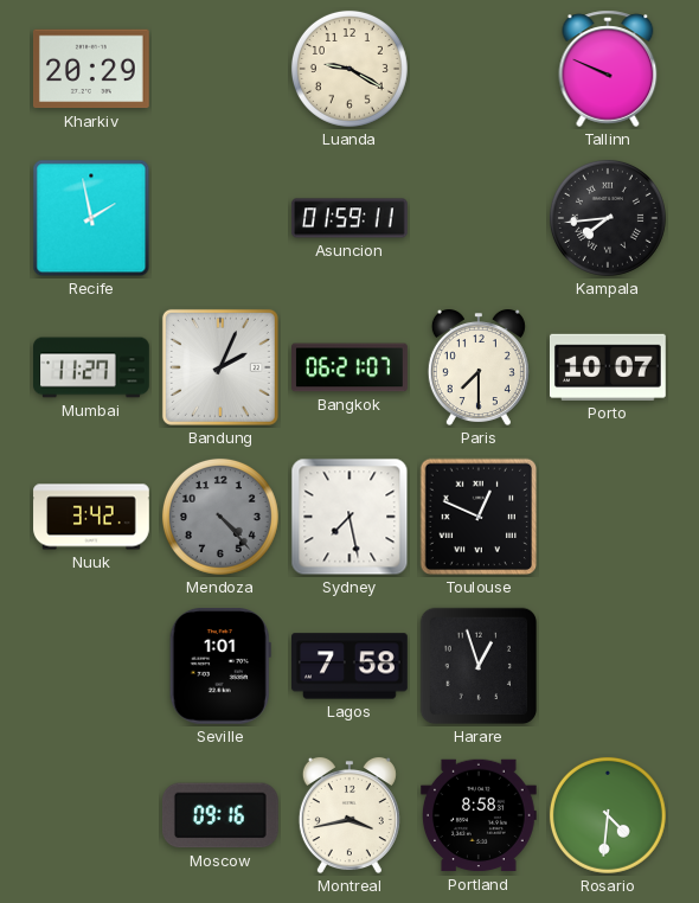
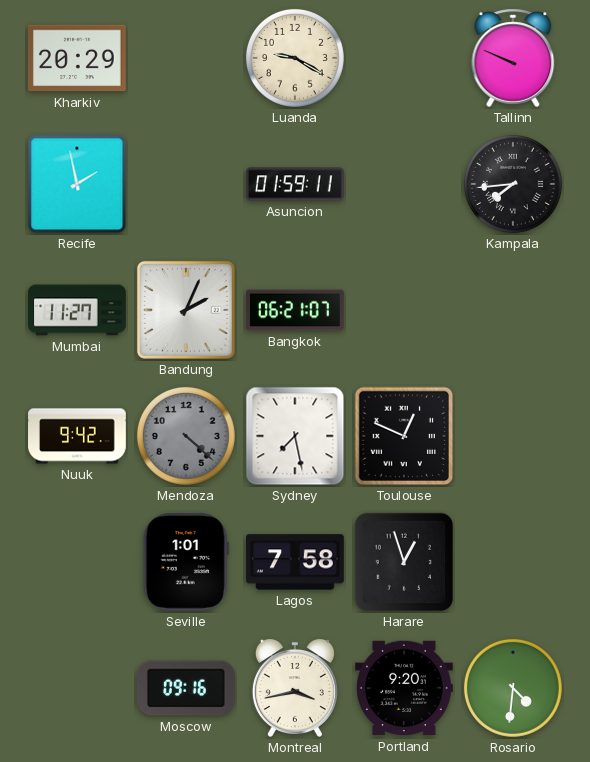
Paris: 7:30 -> none
Porto: 10:07 -> none
Nuuk: 3:42 -> 9:42
Mendoza: 4:23 -> 4:22
Portland: 8:58 -> 9:20
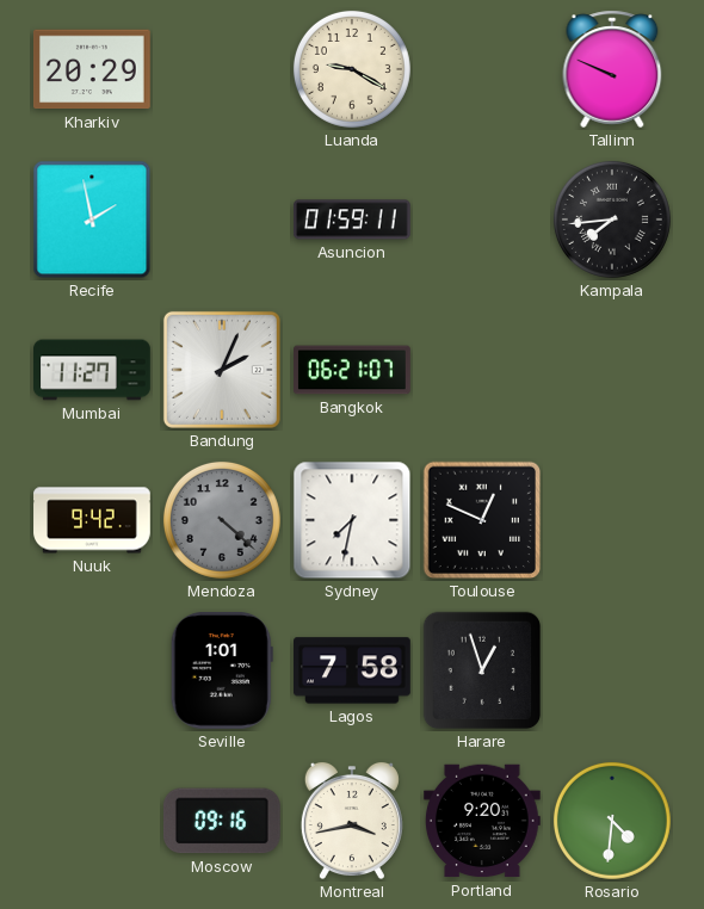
Sydney: 7:28 -> 7:32
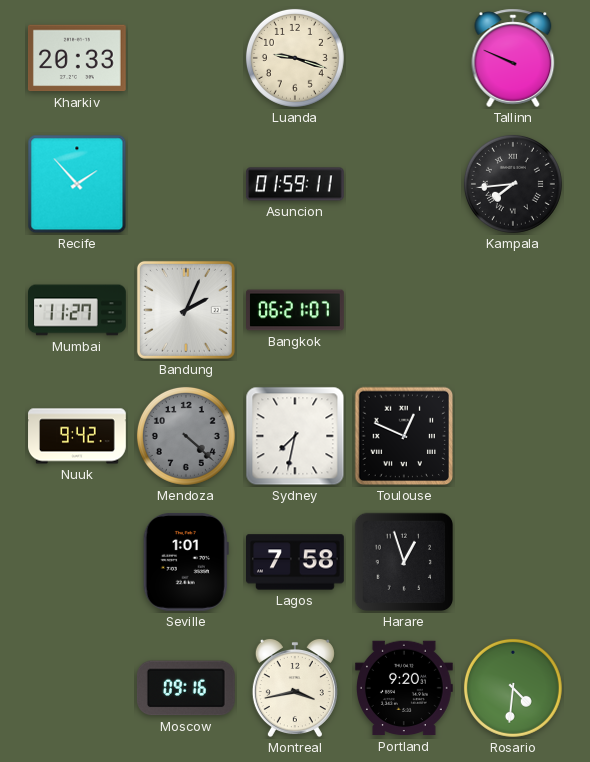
Kharkiv: 20:29 -> 20:33
Luanda: 9:20 -> 9:18
Recife: 1:58 -> 1:53
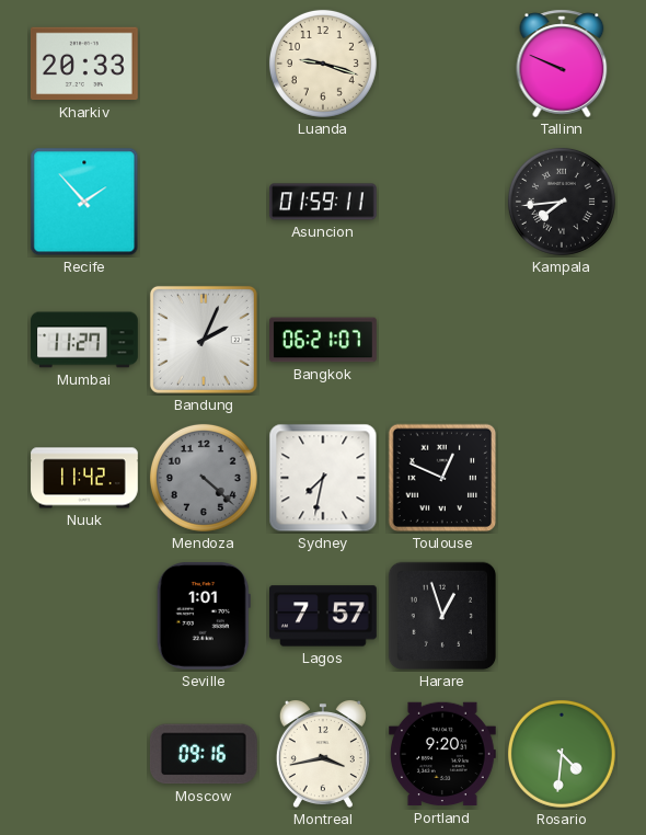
Nuuk: 9:42 -> 11:42
Lagos: 7:58 -> 7:57
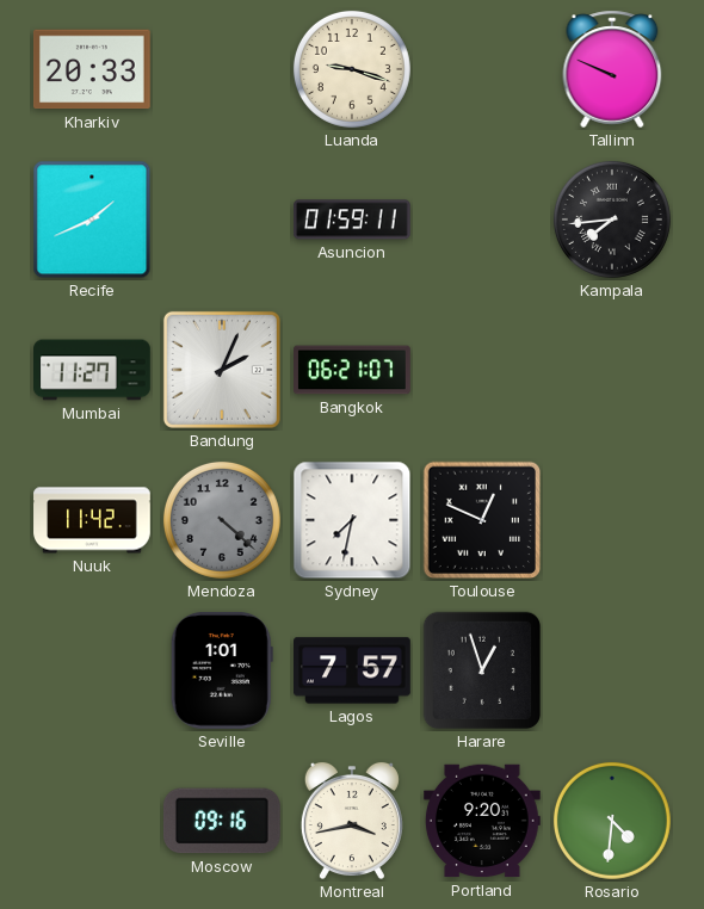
Recife: 1:53 -> 1:41
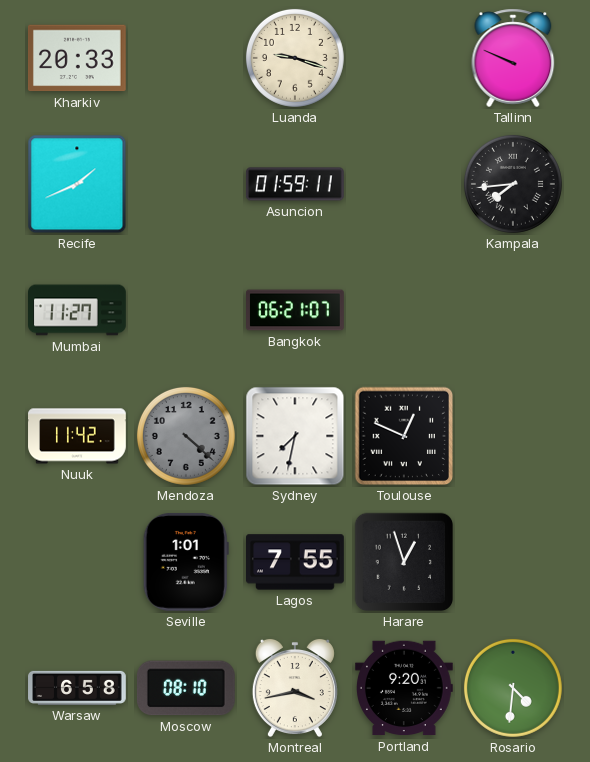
Bandung: 2:04 -> none
Lagos: 7:57 -> 7:55
Warsaw: none -> 6:58
Moscow: 09:16 -> 08:10
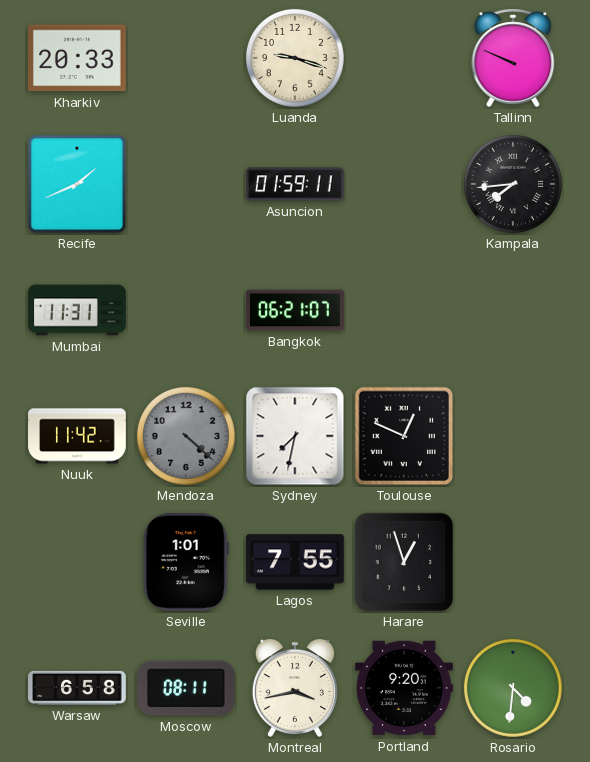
Mumbai: 11:27 -> 11:31
Moscow: 08:10 -> 08:11
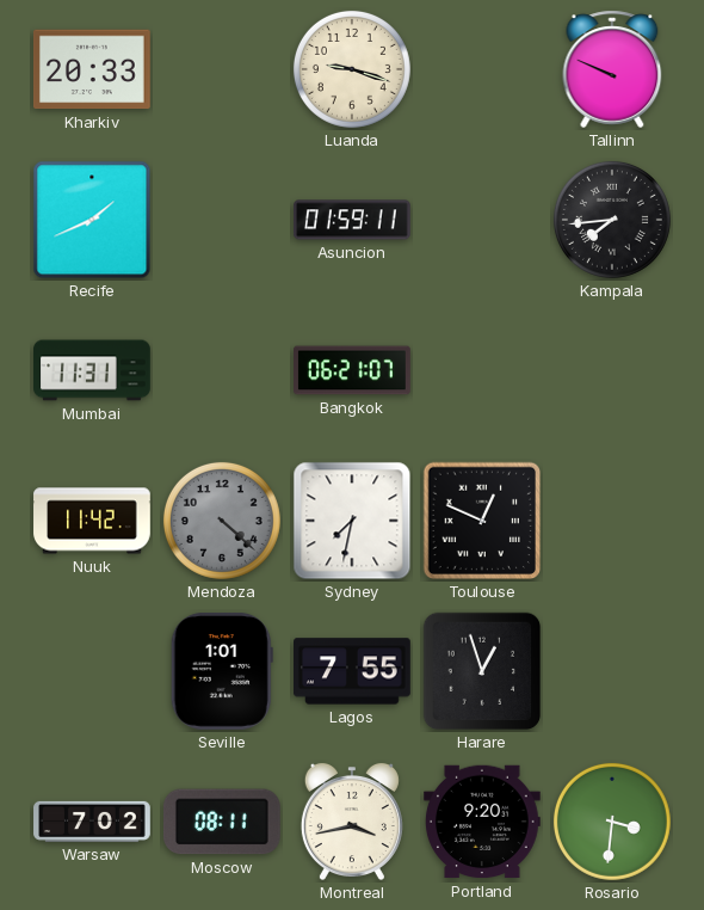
Warsaw: 6:58 -> 7:02
Rosario: 4:31 -> 3:31
